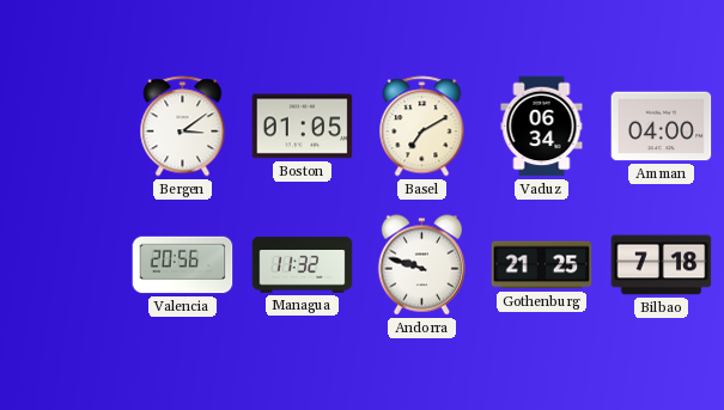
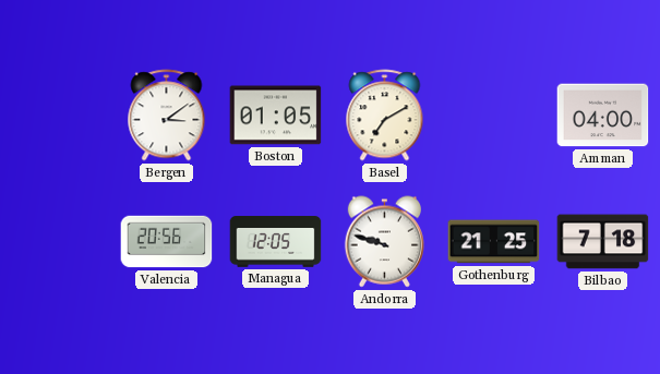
Vaduz: 06:34 -> none
Managua: 11:32 -> 12:05
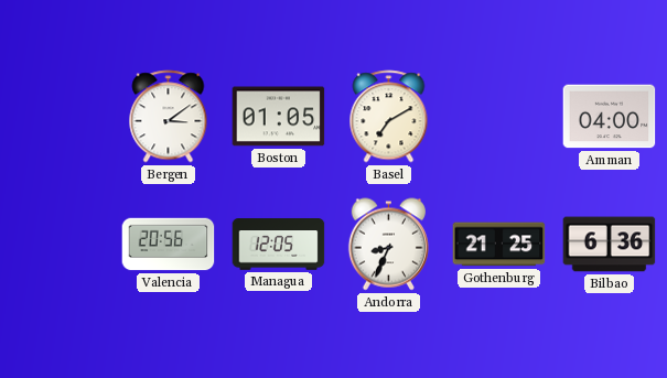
Andorra: 9:48 -> 8:34
Bilbao: 7:18 -> 6:36
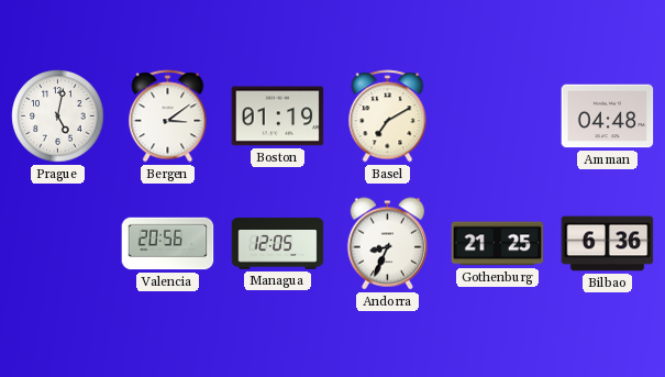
Prague: none -> 5:02
Boston: 01:05 -> 01:19
Amman: 04:00 -> 04:48
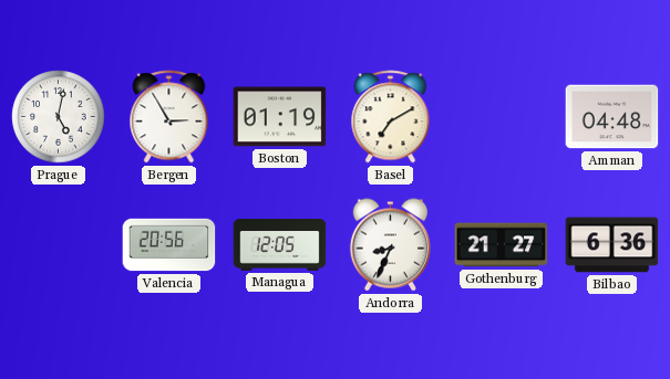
Bergen: 3:09 -> 2:55
Gothenburg: 21:25 -> 21:27
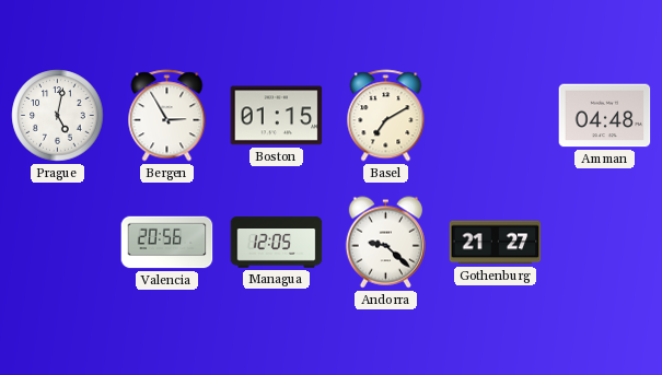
Boston: 01:19 -> 01:15
Andorra: 8:34 -> 9:22
Bilbao: 6:36 -> none
